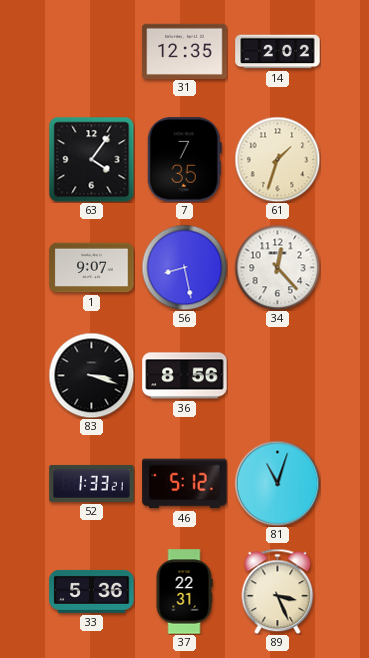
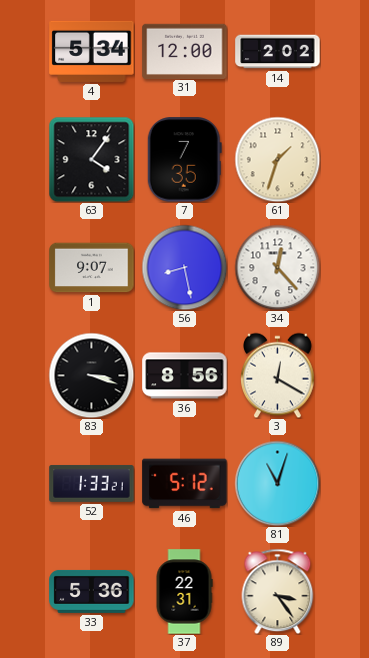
4: none -> 5:34
31: 12:35 -> 12:00
3: none -> 12:20
89: 3:26 -> 3:24
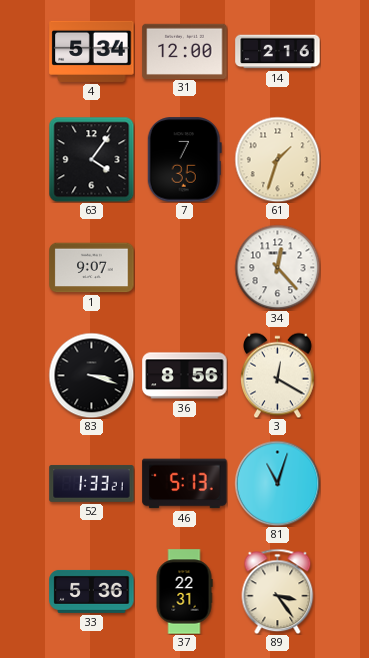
14: 2:02 -> 2:16
56: 8:28 -> none
46: 5:12 -> 5:13
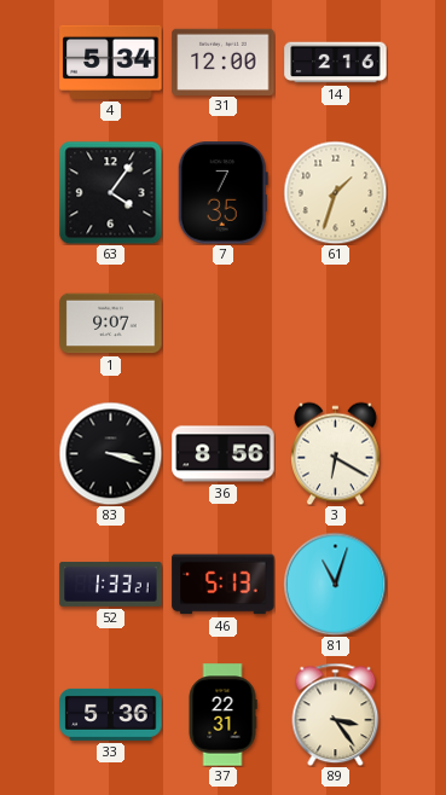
34: 12:23 -> none
3: 12:20 -> 6:20
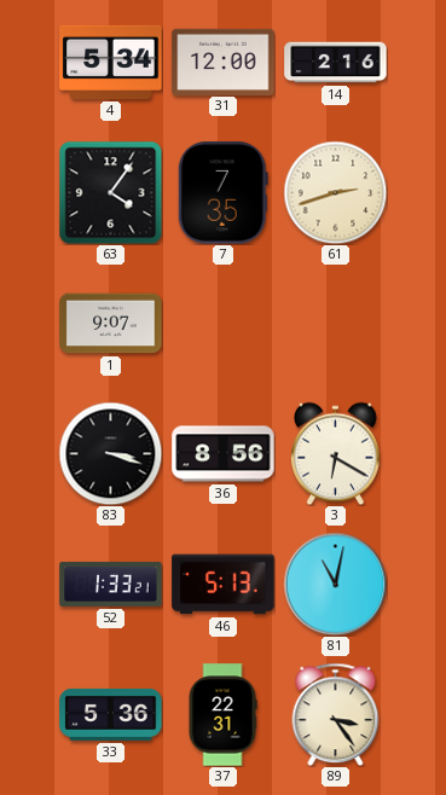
61: 1:33 -> 2:42
81: 11:03 -> 11:02
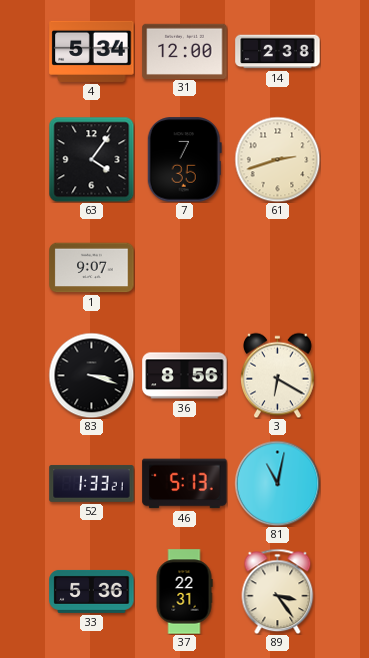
14: 2:16 -> 2:38
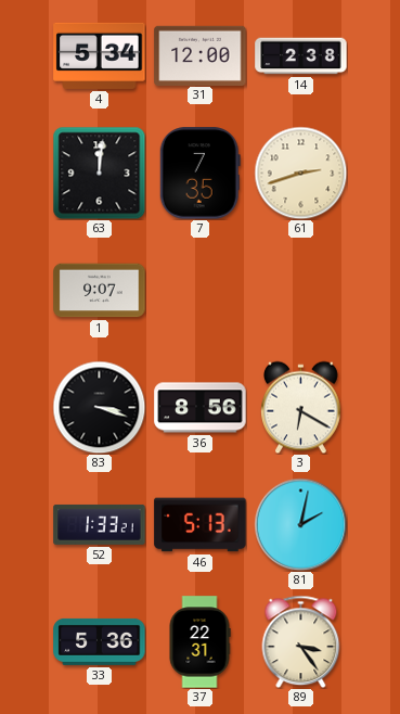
63: 4:06 -> 12:01
81: 11:02 -> 2:02
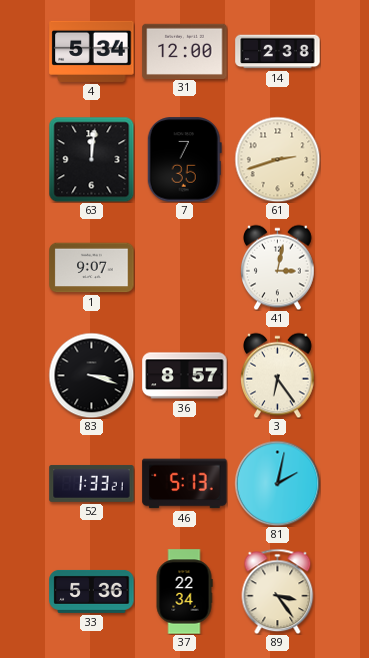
41: none -> 3:02
36: 8:56 -> 8:57
3: 6:20 -> 6:24
37: 22:31 -> 22:34
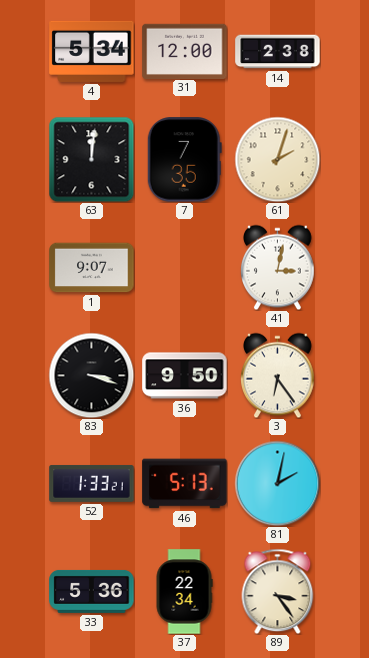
61: 2:42 -> 2:03
36: 8:57 -> 9:50
